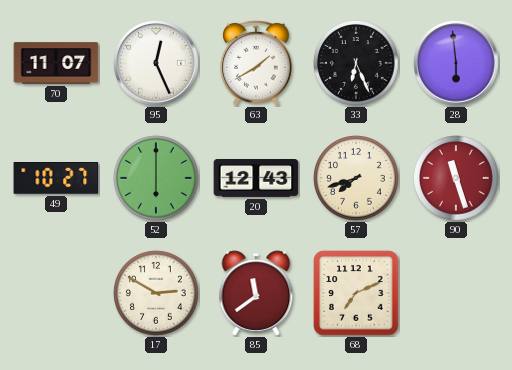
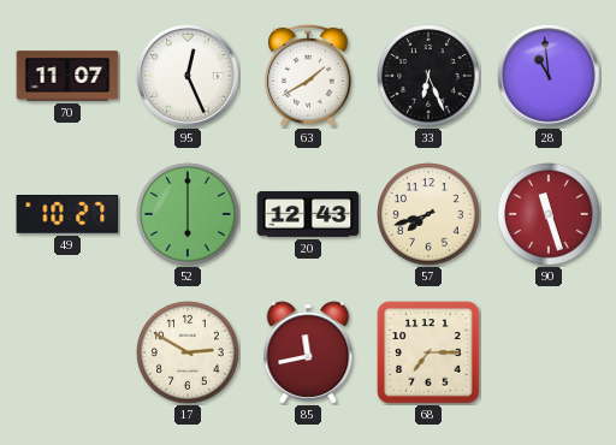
28: 5:59 -> 10:59
85: 11:39 -> 11:43
68: 7:11 -> 7:15
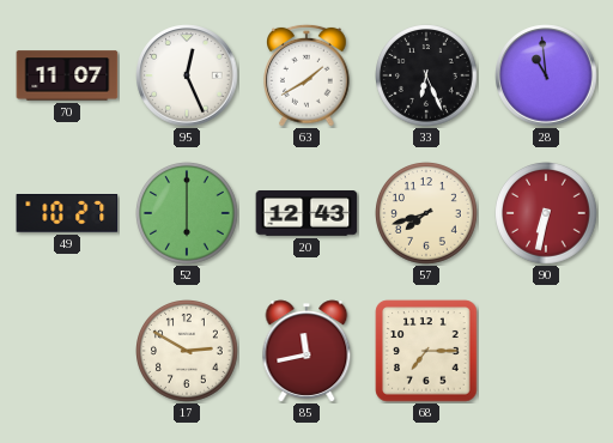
90: 11:27 -> 6:32
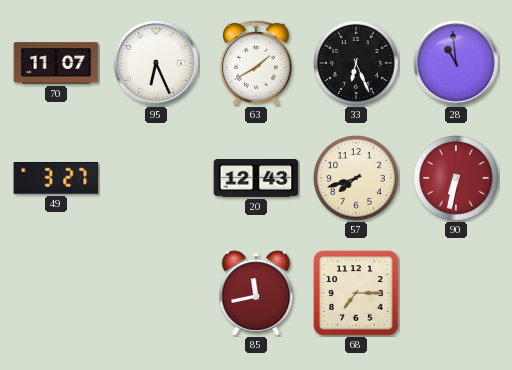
95: 12:26 -> 6:26
49: 10:27 -> 3:27
52: 6:00 -> none
17: 2:50 -> none
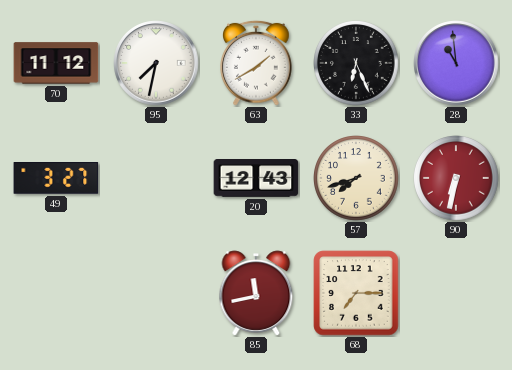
70: 11:07 -> 11:12
95: 6:26 -> 7:32
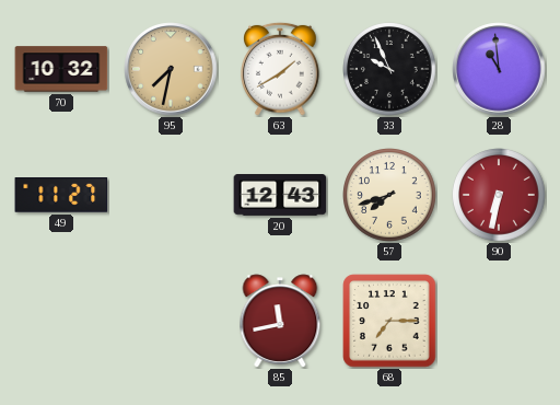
70: 11:12 -> 10:32
95 dial: white -> champagne
33: 6:26 -> 9:56
49: 3:27 -> 11:27
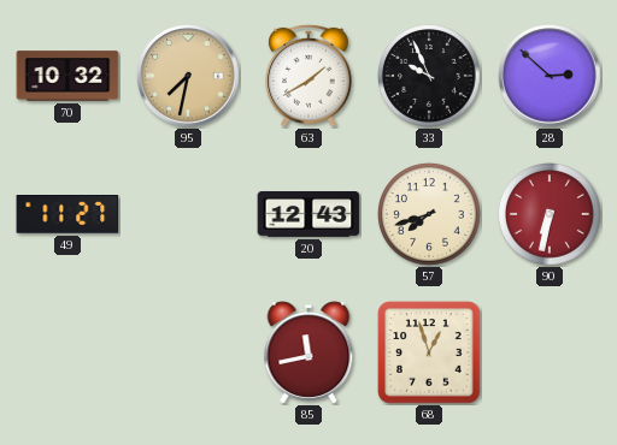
28: 10:59 -> 2:52
68: 7:15 -> 12:57
